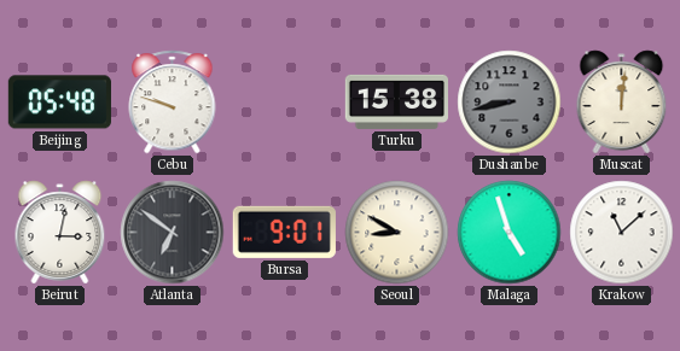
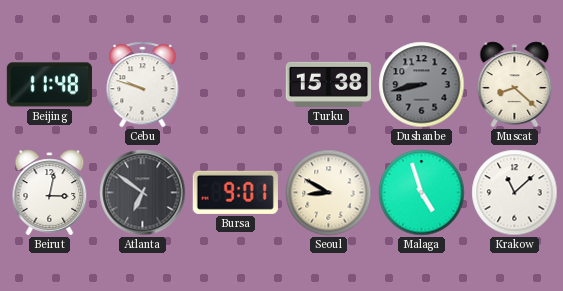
Beijing: 05:48 -> 11:48
Muscat: 12:01 -> 8:22
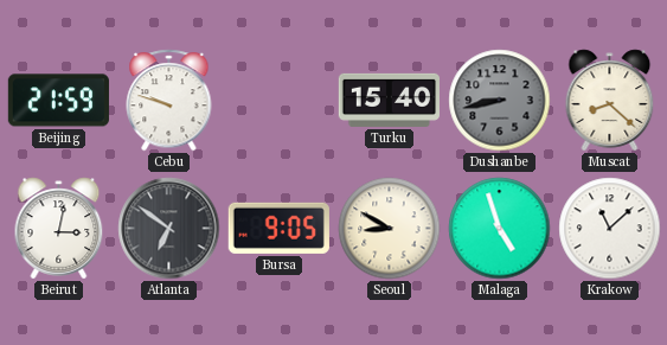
Beijing: 11:48 -> 21:59
Turku: 15:38 -> 15:40
Bursa: 9:01 -> 9:05
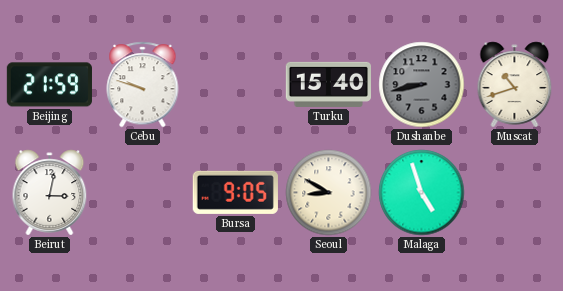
Muscat: 8:22 -> 10:42
Atlanta: 6:51 -> none
Krakow: 11:08 -> none
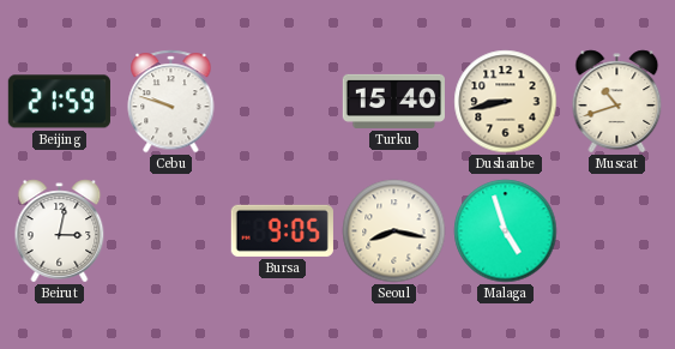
Dushanbe dial: grey -> cream
Seoul: 8:50 -> 8:17
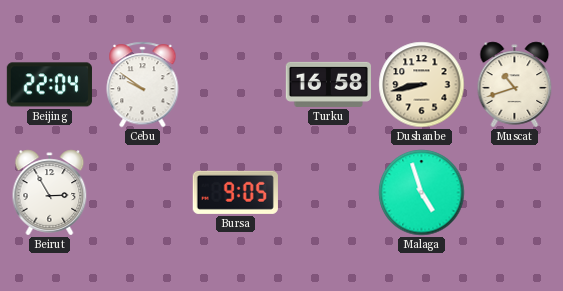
Beijing: 21:59 -> 22:04
Cebu: 9:48 -> 9:51
Turku: 15:40 -> 16:58
Beirut: 3:02 -> 2:55
Seoul: 8:17 -> none
